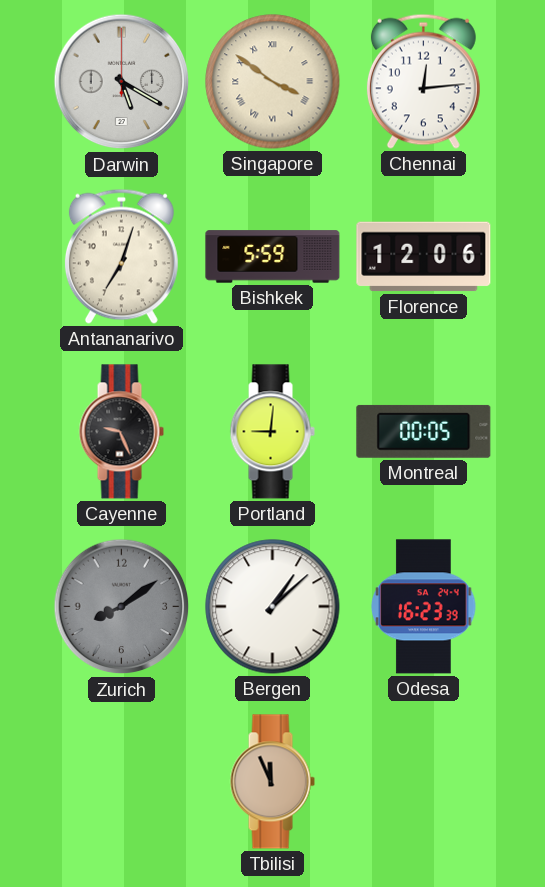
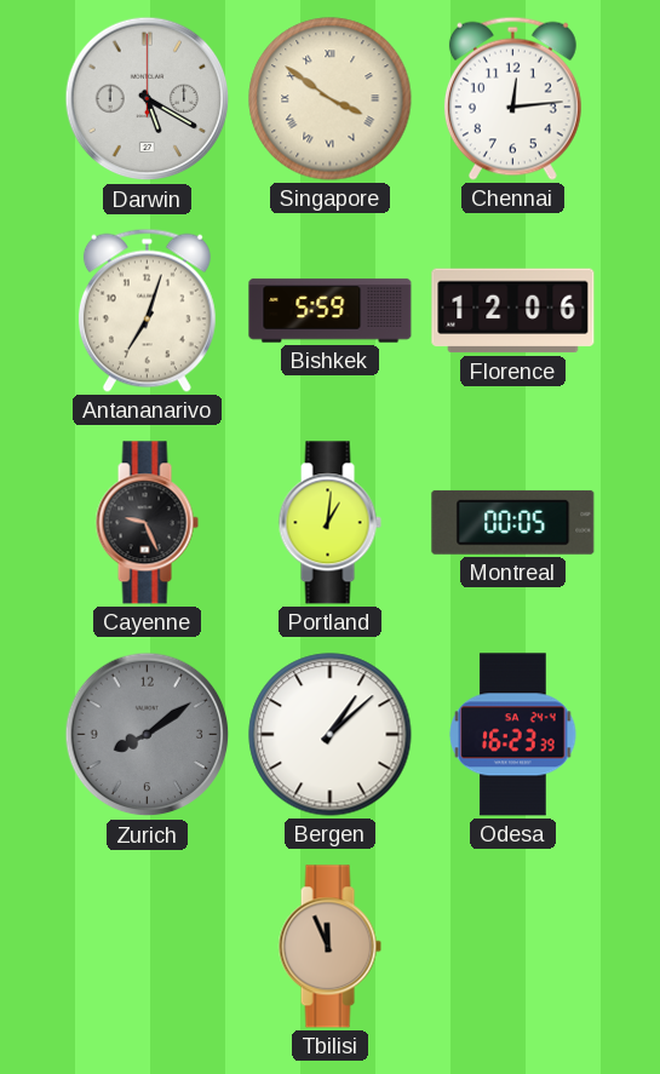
Portland: 9:01 -> 1:01
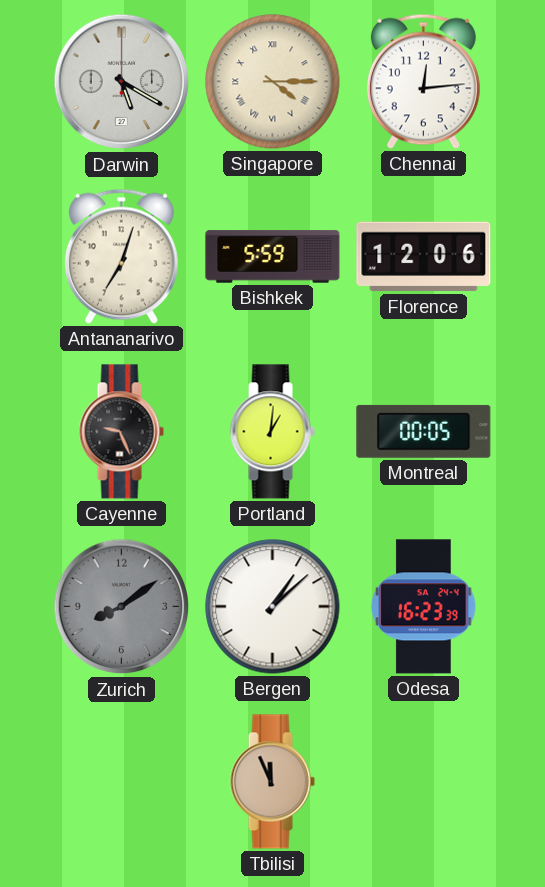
Singapore: 3:51 -> 4:15
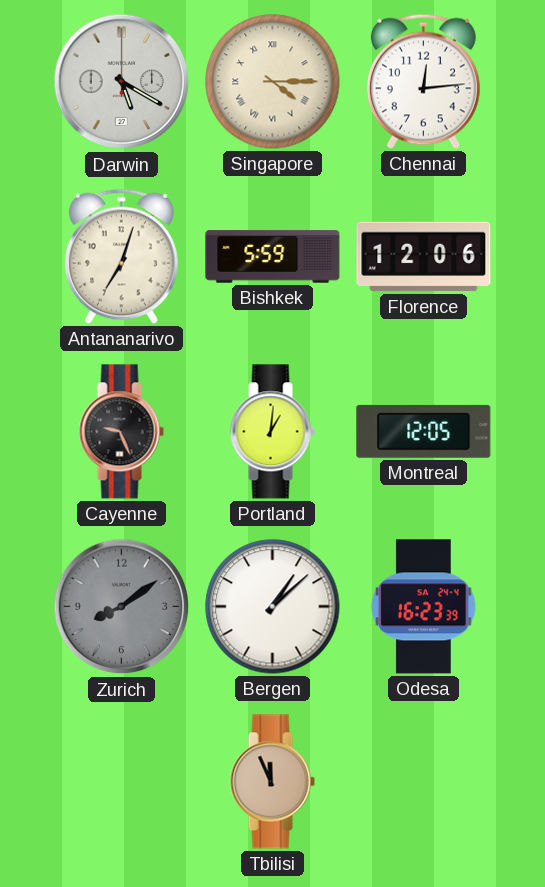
Montreal: 00:05 -> 12:05
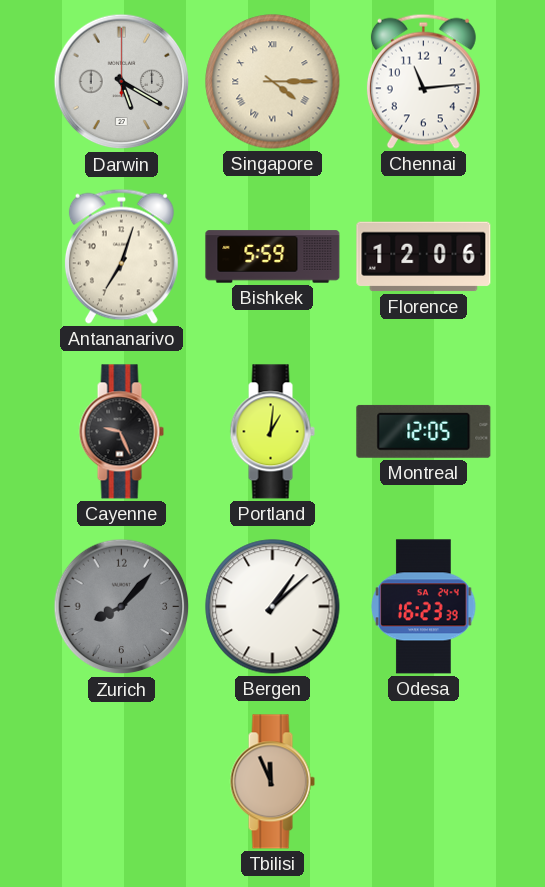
Chennai: 12:14 -> 11:14
Zurich: 8:09 -> 8:07
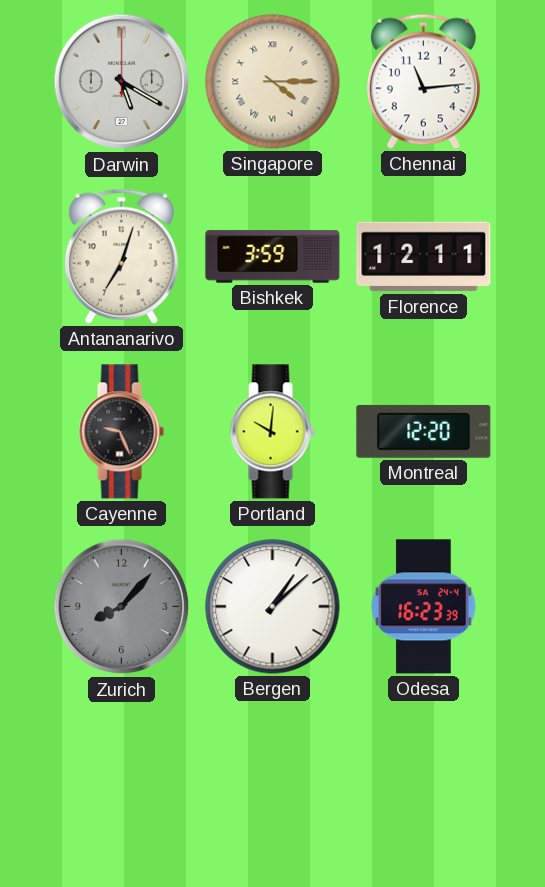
Bishkek: 5:59 -> 3:59
Florence: 12:06 -> 12:11
Portland: 1:01 -> 10:01
Montreal: 12:05 -> 12:20
Tbilisi: 11:56 -> none
